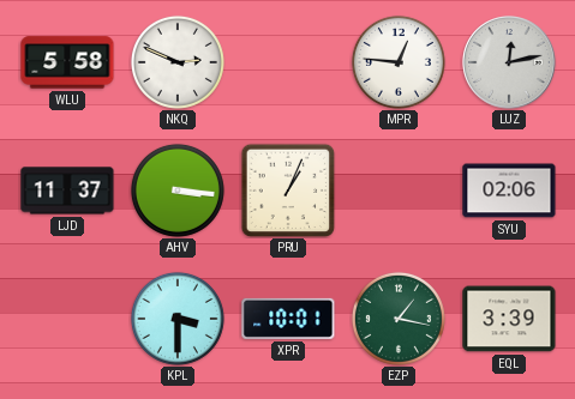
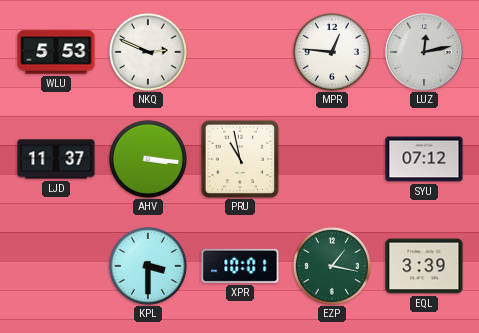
WLU: 5:58 -> 5:53
PRU: 1:04 -> 10:58
SYU: 02:06 -> 07:12
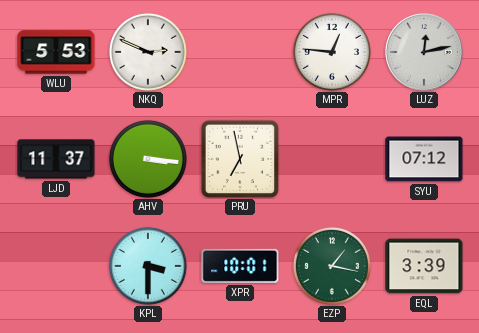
PRU: 10:58 -> 6:58
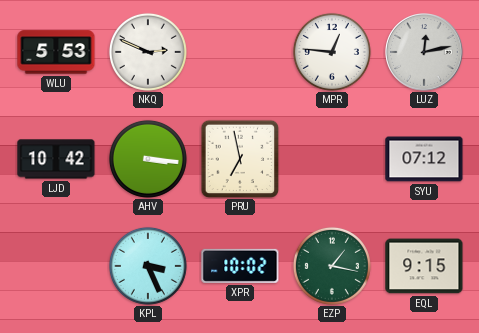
LJD: 11:37 -> 10:42
KPL: 3:30 -> 3:26
XPR: 10:01 -> 10:02
EQL: 3:39 -> 9:15
